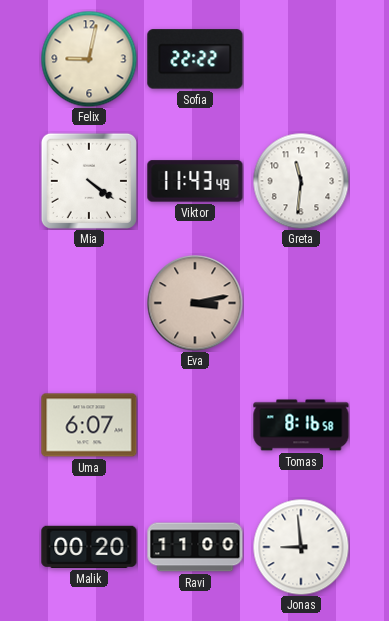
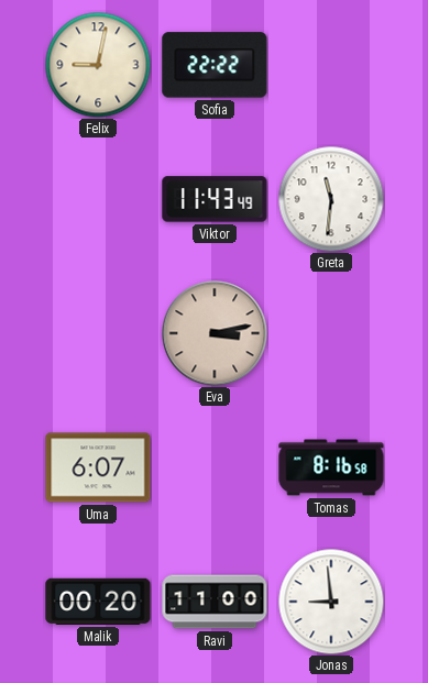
Mia: 4:21 -> none
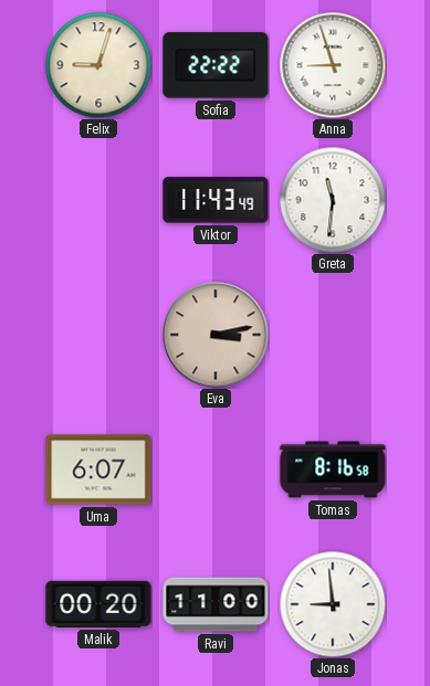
Felix: 9:02 -> 9:03
Anna: none -> 8:57
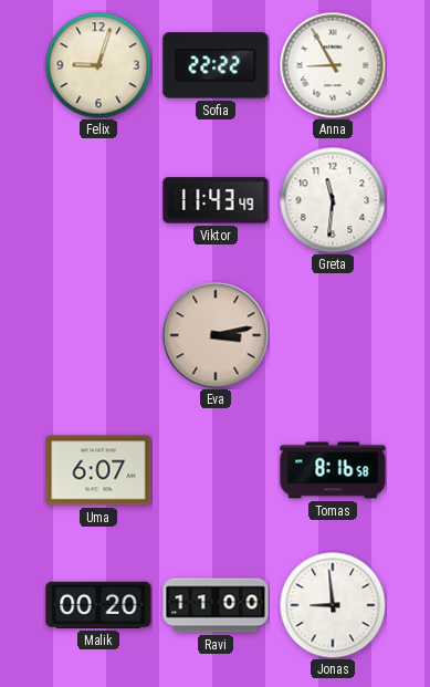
Anna: 8:57 -> 8:55
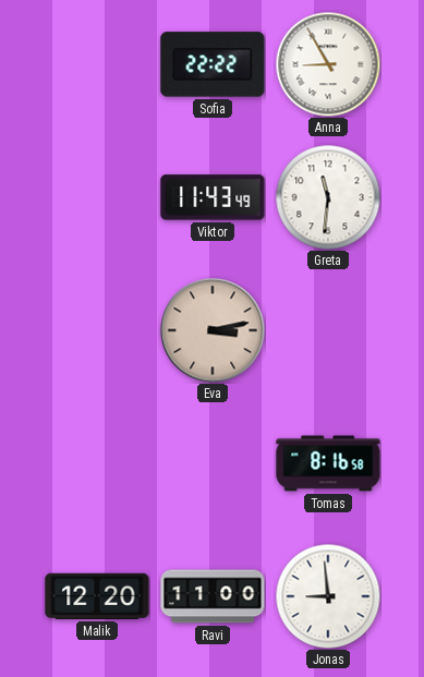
Felix: 9:03 -> none
Uma: 6:07 -> none
Malik: 00:20 -> 12:20
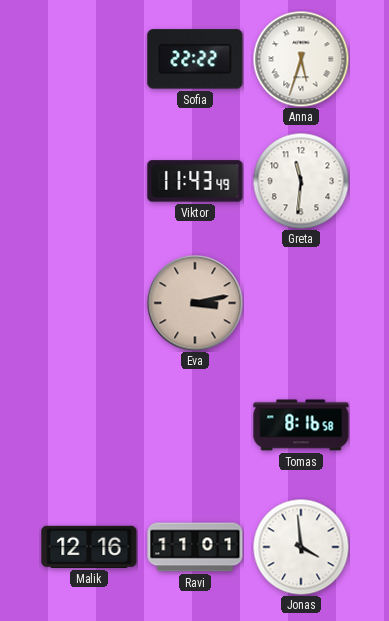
Anna: 8:55 -> 5:33
Malik: 12:20 -> 12:16
Ravi: 11:00 -> 11:01
Jonas: 8:59 -> 3:59
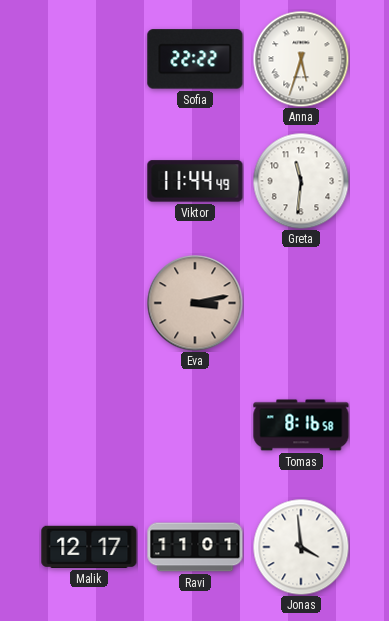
Viktor: 11:43 -> 11:44
Malik: 12:16 -> 12:17
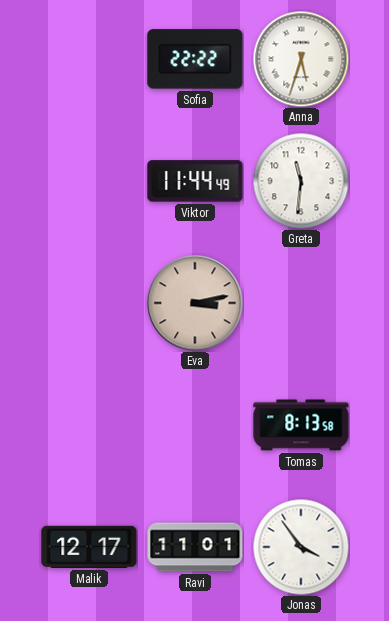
Tomas: 8:16 -> 8:13
Jonas: 3:59 -> 3:54
